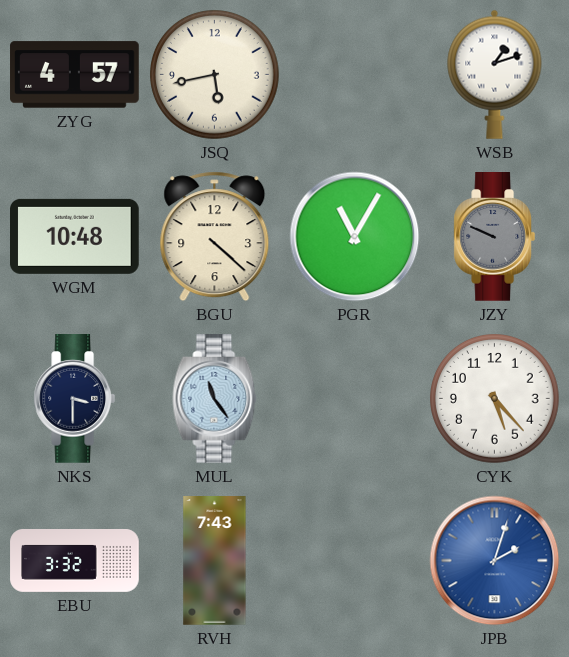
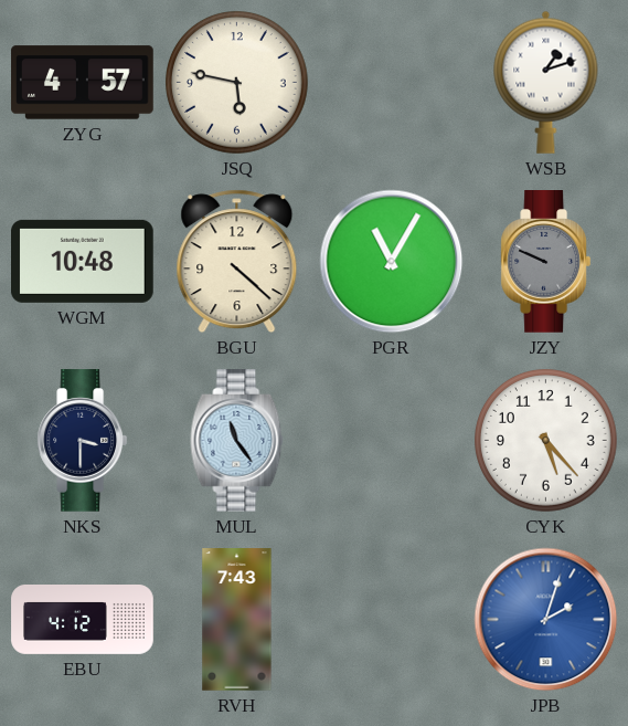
JSQ: 5:43 -> 5:47
EBU: 3:32 -> 4:12
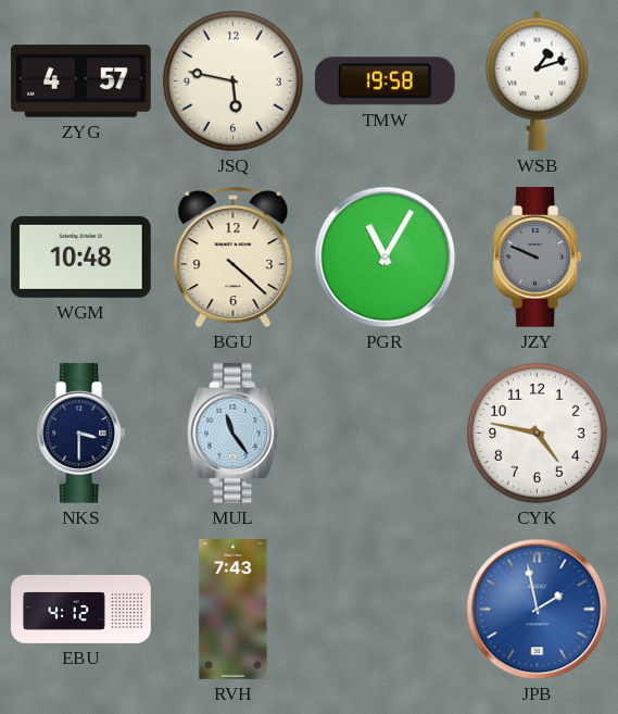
TMW: none -> 19:58
CYK: 5:23 -> 4:47
JPB: 2:03 -> 1:58
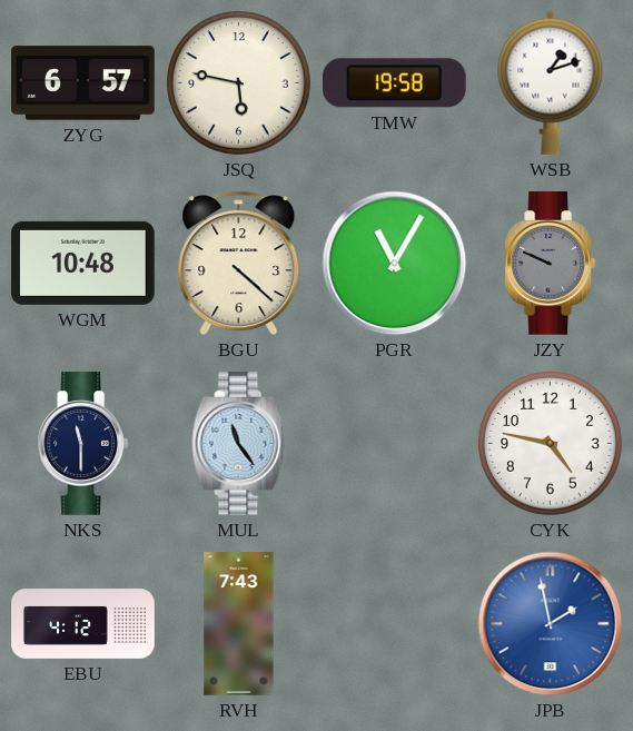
ZYG: 4:57 -> 6:57
NKS: 3:30 -> 11:30
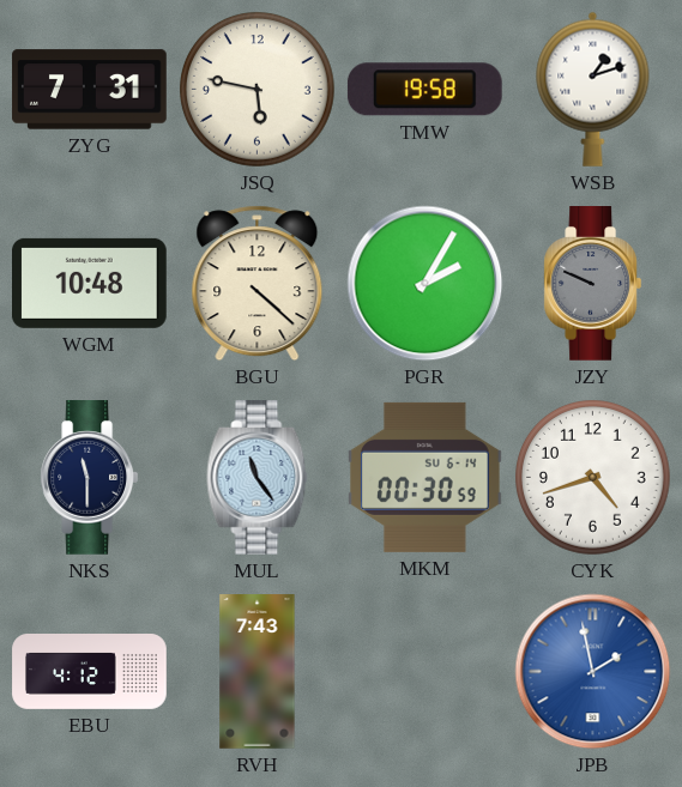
ZYG: 6:57 -> 7:31
PGR: 11:05 -> 2:05
MKM: none -> 00:30
CYK: 4:47 -> 4:42
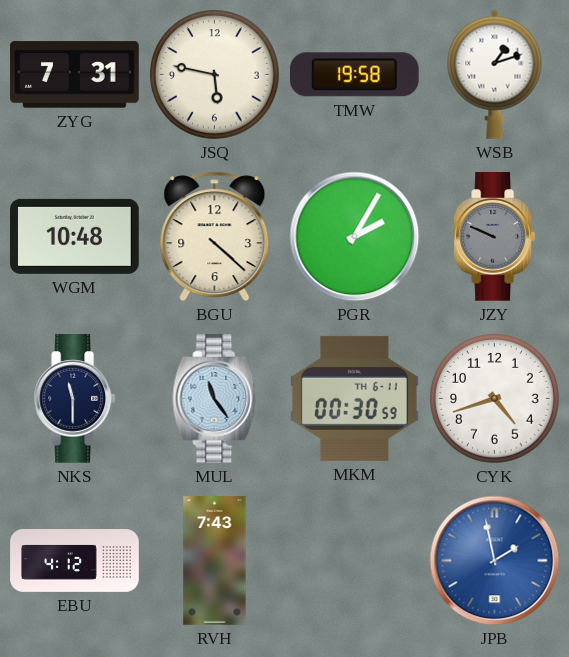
MKM date: SU 6-14 -> TH 6-11
